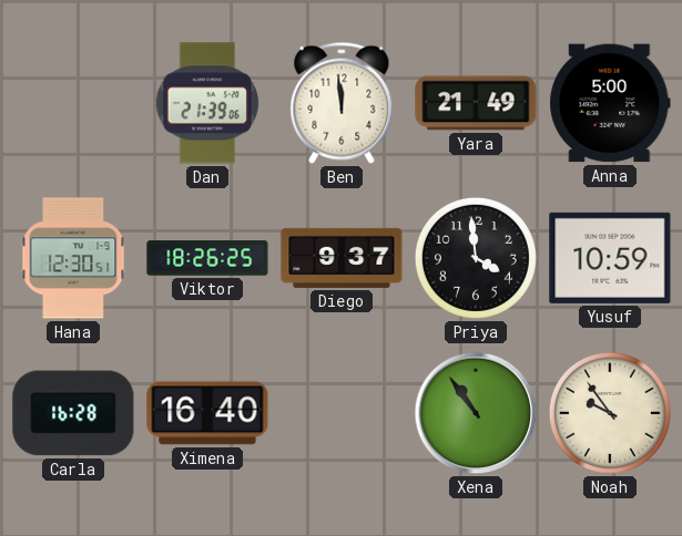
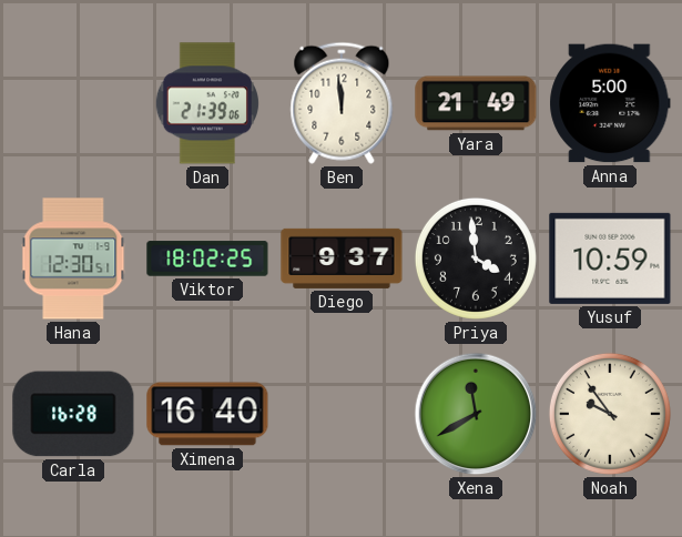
Viktor: 18:26 -> 18:02
Xena: 10:54 -> 11:40
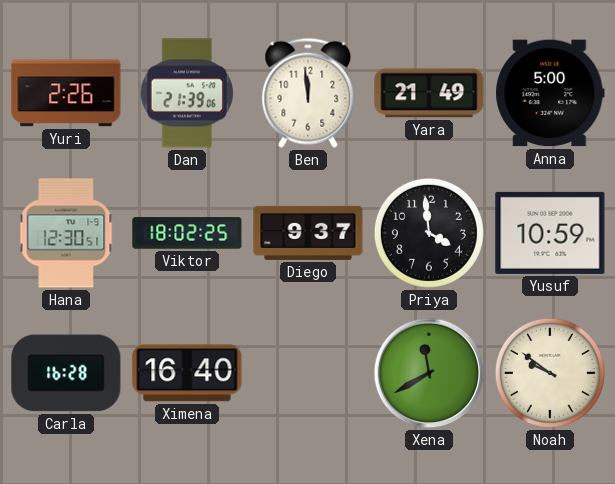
Yuri: none -> 2:26
Noah: 9:54 -> 9:51
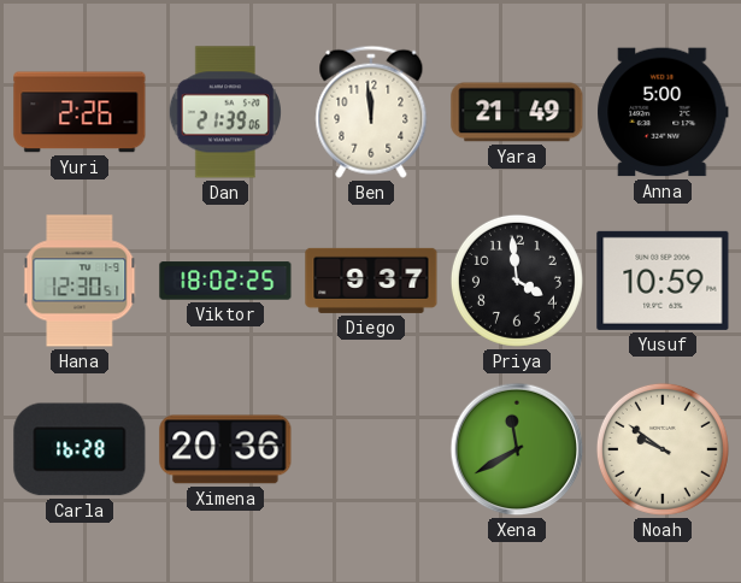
Ximena: 16:40 -> 20:36
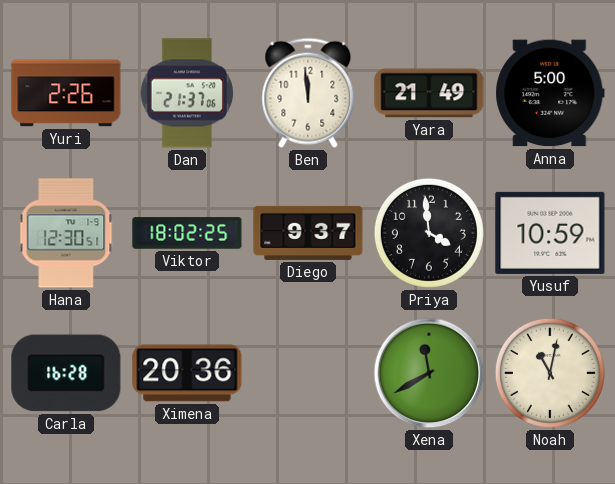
Dan: 21:39 -> 21:37
Noah: 9:51 -> 11:02
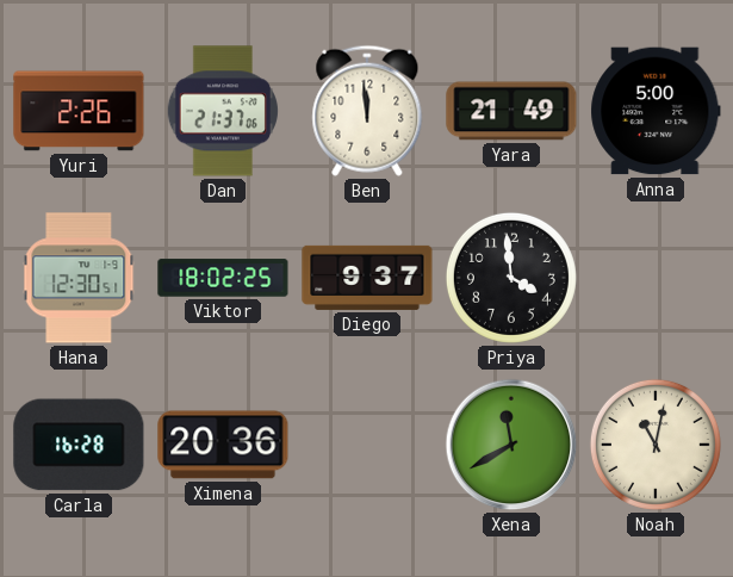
Yusuf: 10:59 -> none
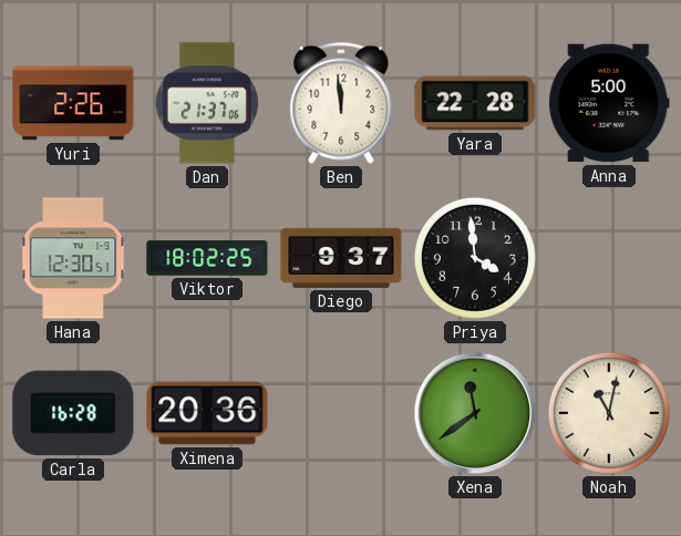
Yara: 21:49 -> 22:28
Xena: 11:40 -> 11:39
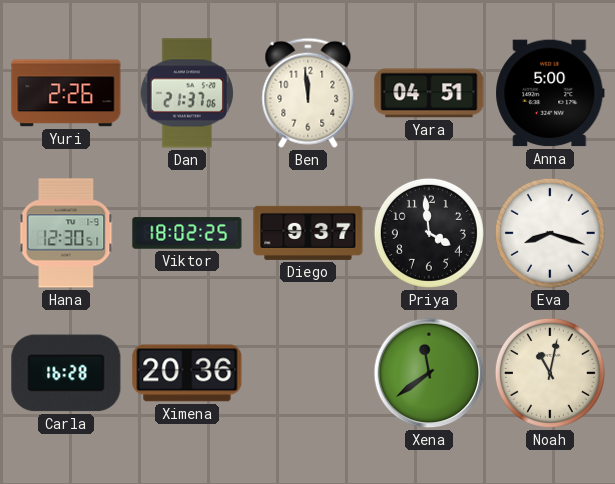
Yara: 22:28 -> 04:51
Eva: none -> 8:18
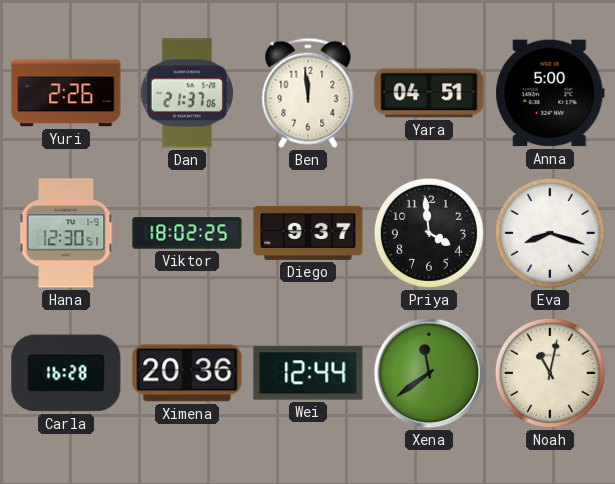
Wei: none -> 12:44
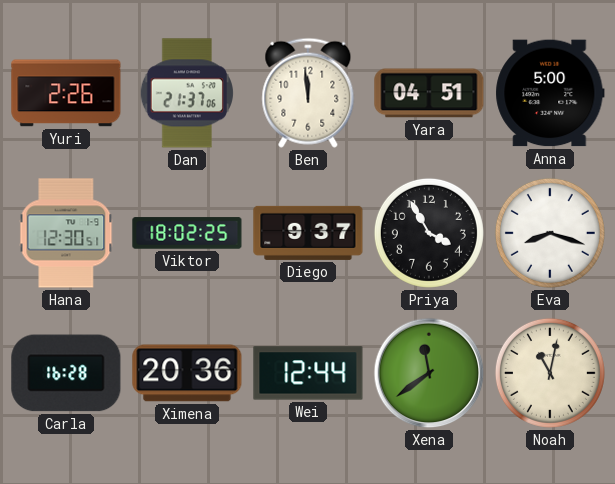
Priya: 3:59 -> 3:55
